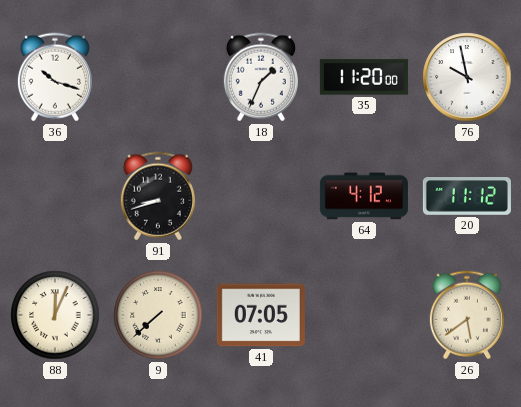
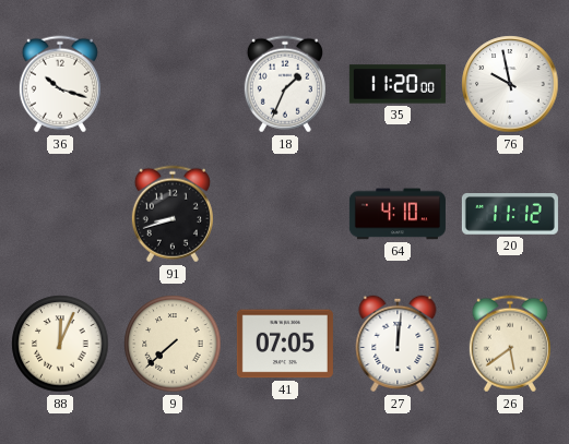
64: 4:12 -> 4:10
27: none -> 12:01
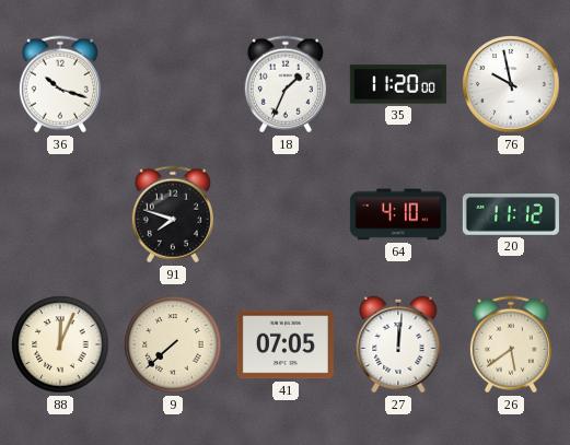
91: 8:42 -> 7:48
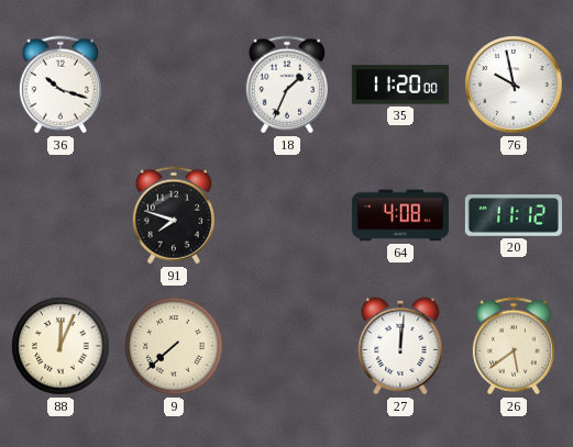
64: 4:10 -> 4:08
41: 07:05 -> none
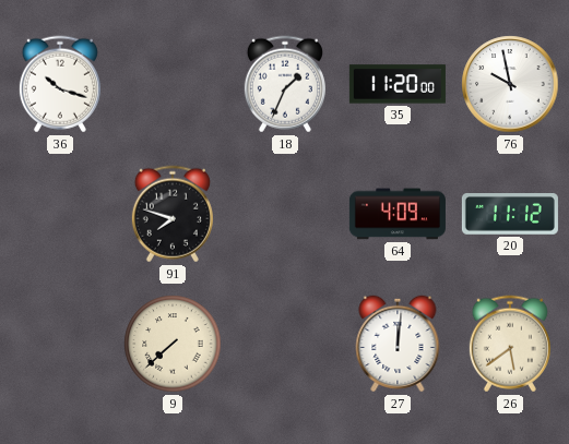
64: 4:08 -> 4:09
88: 12:04 -> none
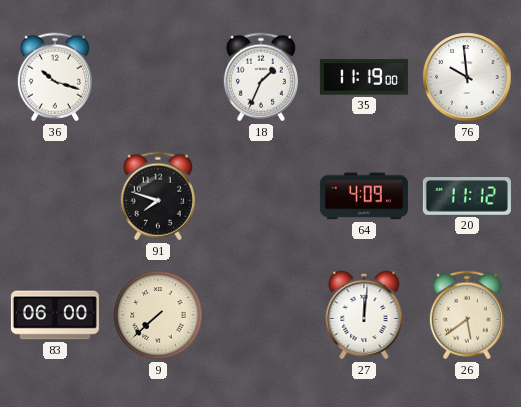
35: 11:20 -> 11:19
76: 9:58 -> 9:59
83: none -> 06:00
